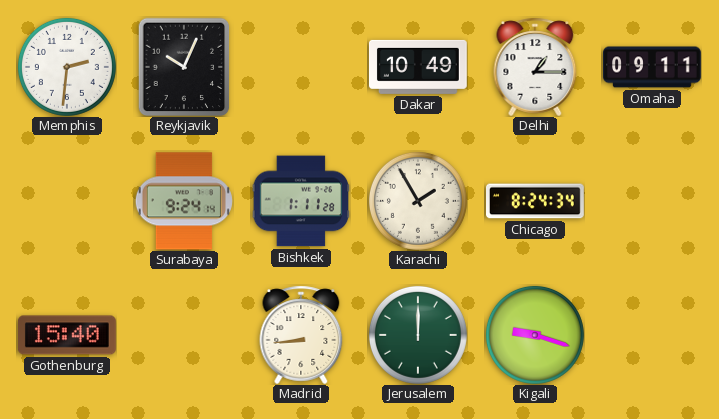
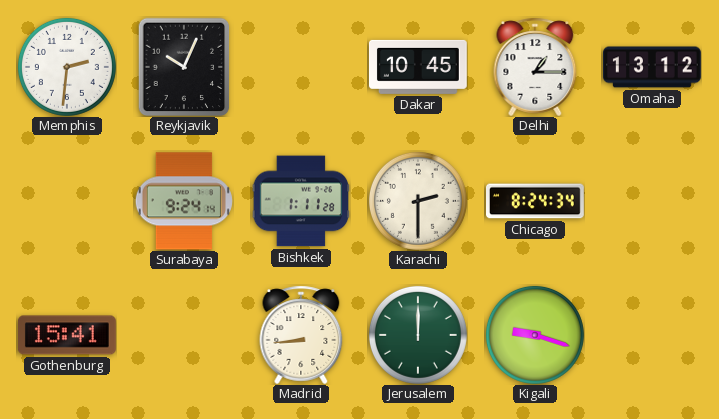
Dakar: 10:49 -> 10:45
Omaha: 09:11 -> 13:12
Karachi: 1:55 -> 2:30
Gothenburg: 15:40 -> 15:41
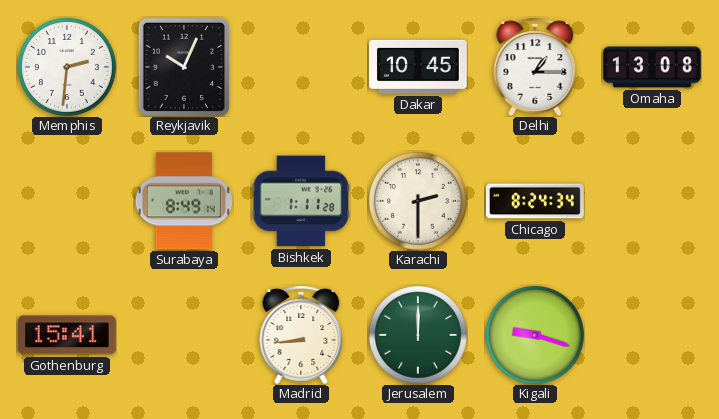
Omaha: 13:12 -> 13:08
Surabaya: 9:24 -> 8:49
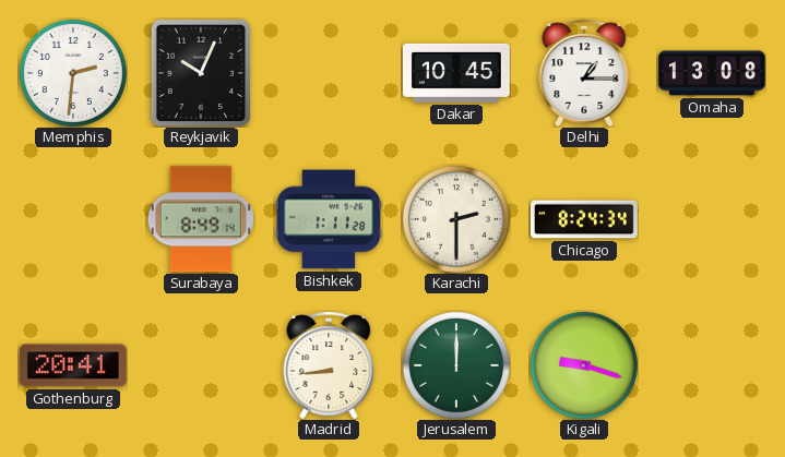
Gothenburg: 15:41 -> 20:41
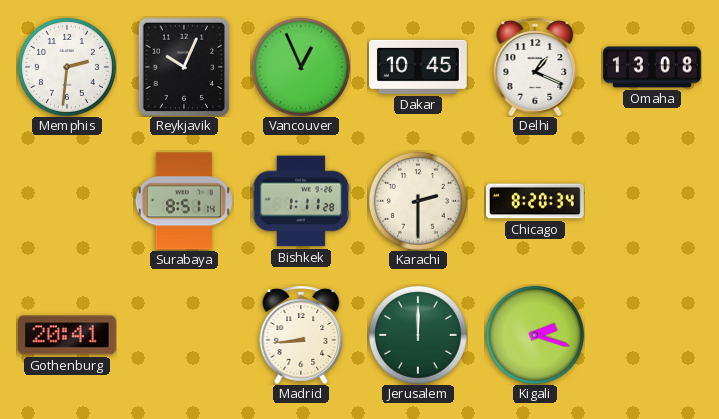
Vancouver: none -> 12:56
Delhi: 1:15 -> 1:19
Surabaya: 8:49 -> 8:51
Chicago: 8:24 -> 8:20
Kigali: 9:18 -> 2:18
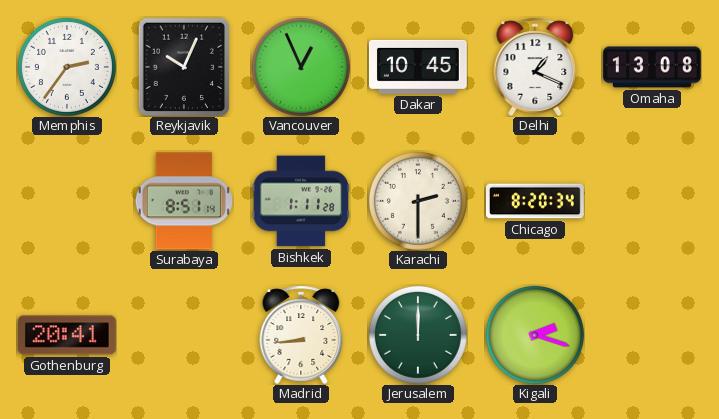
Memphis: 2:31 -> 2:36
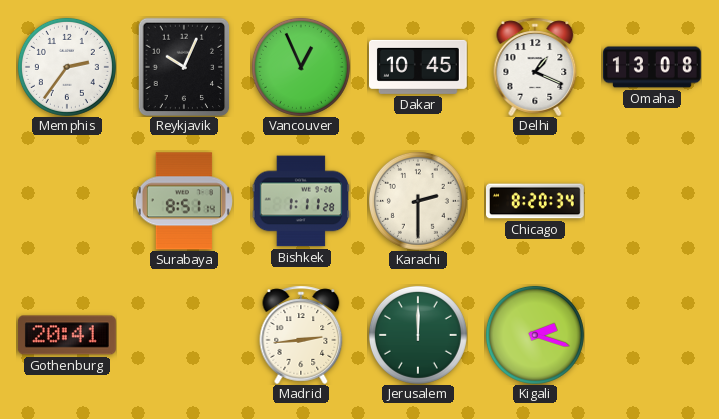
Madrid: 8:44 -> 2:44
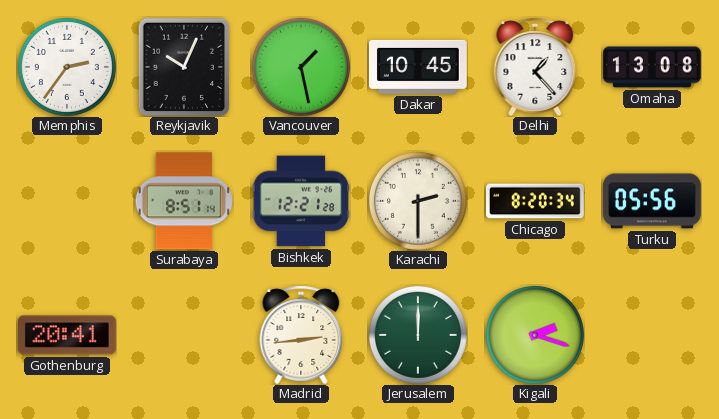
Vancouver: 12:56 -> 1:28
Delhi: 1:19 -> 1:23
Bishkek: 1:11 -> 12:21
Turku: none -> 05:56
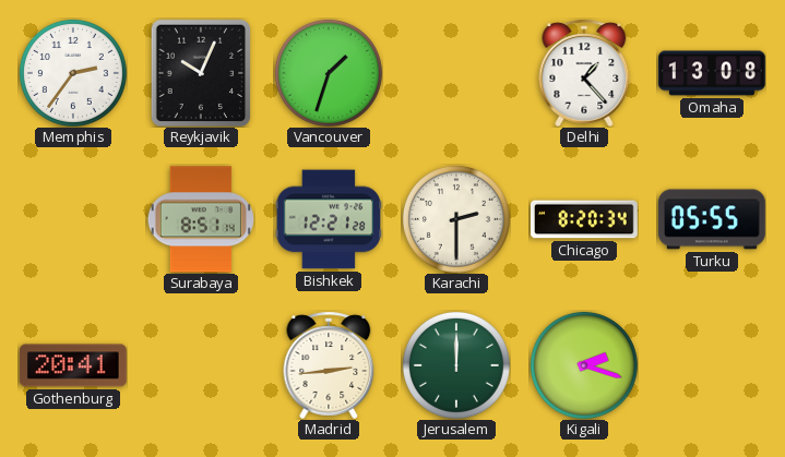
Vancouver: 1:28 -> 1:33
Dakar: 10:45 -> none
Turku: 05:56 -> 05:55
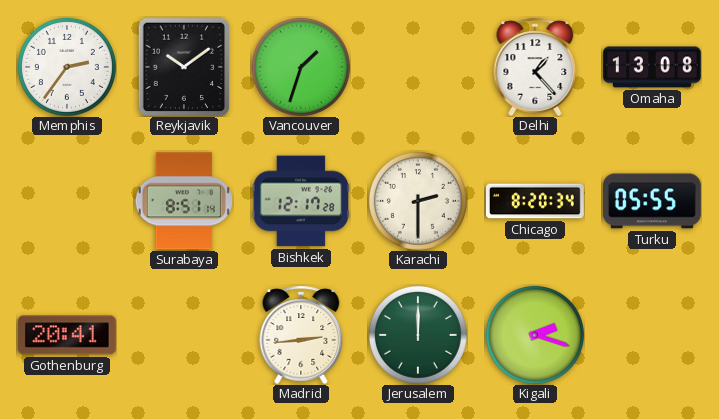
Reykjavik: 10:04 -> 10:09
Bishkek: 12:21 -> 12:17
